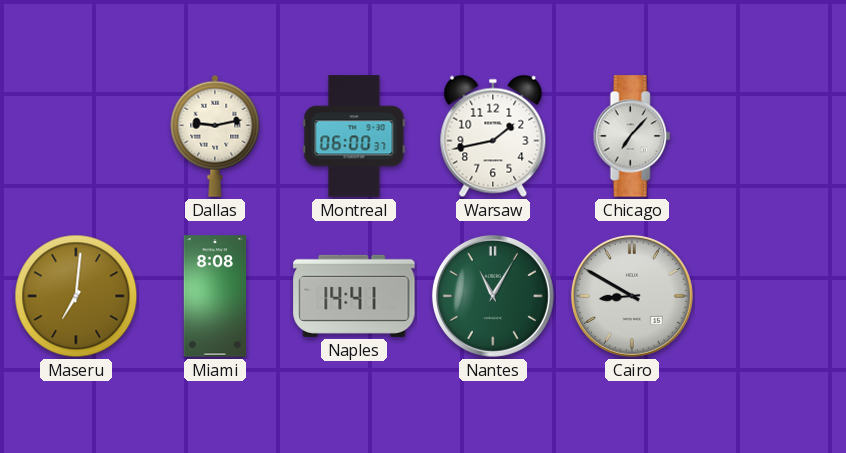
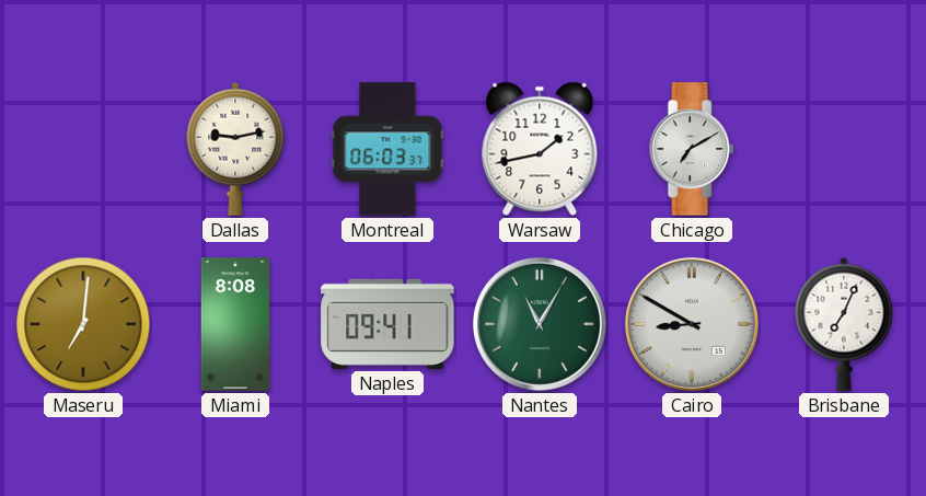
Montreal: 06:00 -> 06:03
Chicago: 7:07 -> 7:10
Naples: 14:41 -> 09:41
Brisbane: none -> 7:04
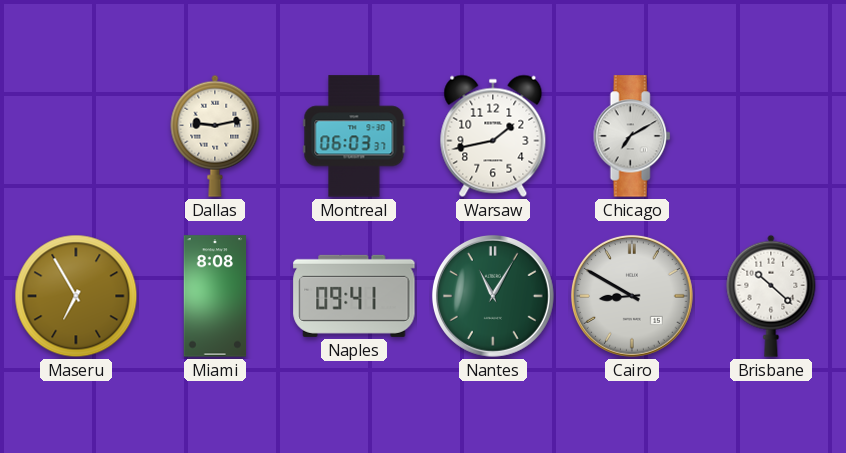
Maseru: 7:01 -> 6:55
Brisbane: 7:04 -> 10:22
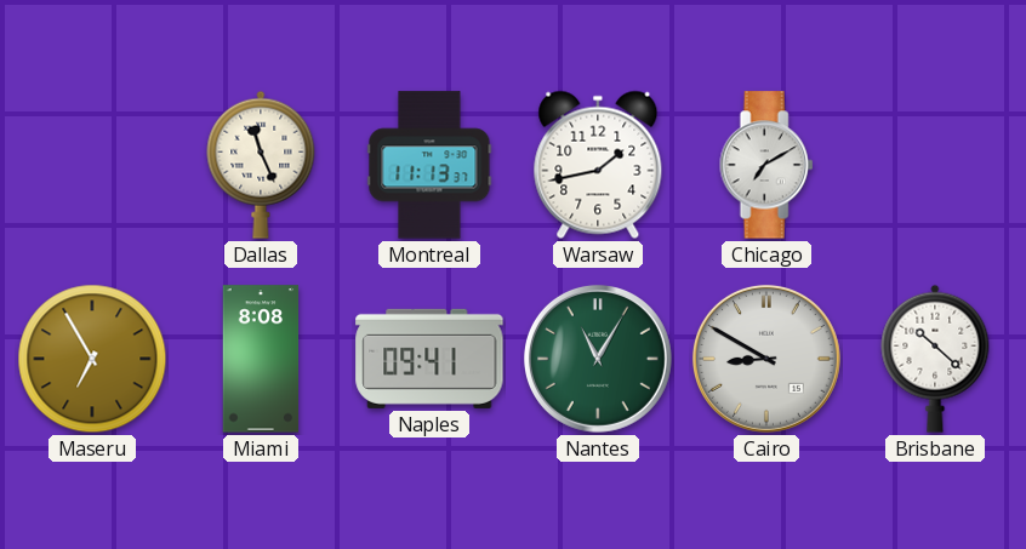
Dallas: 9:13 -> 11:26
Montreal: 06:03 -> 11:13
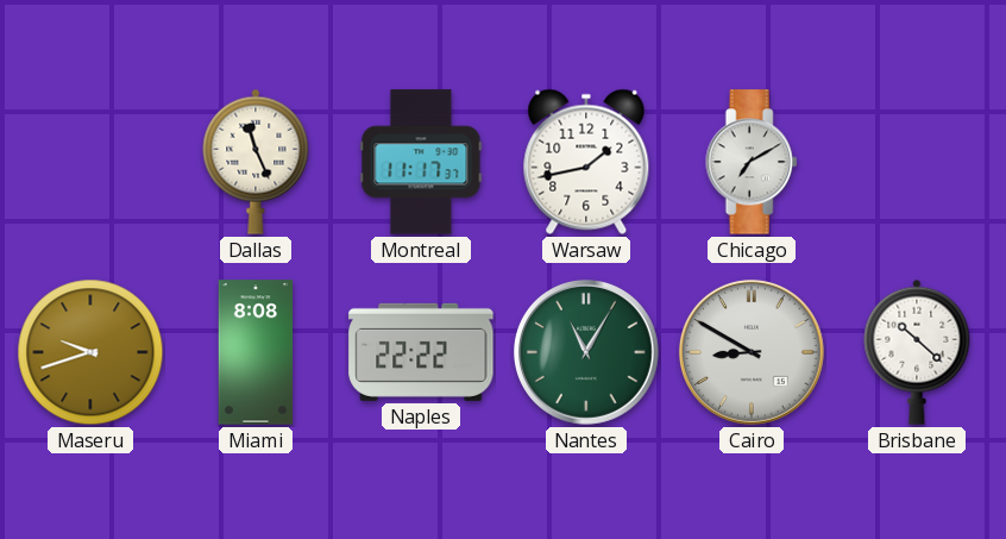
Montreal: 11:13 -> 11:17
Maseru: 6:55 -> 9:42
Naples: 09:41 -> 22:22
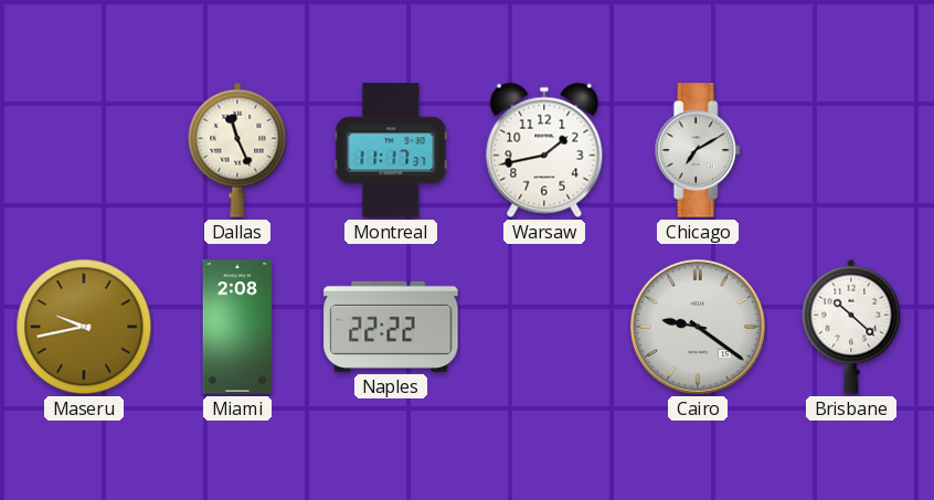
Maseru: 9:42 -> 9:43
Miami: 8:08 -> 2:08
Nantes: 11:05 -> none
Cairo: 8:50 -> 9:21
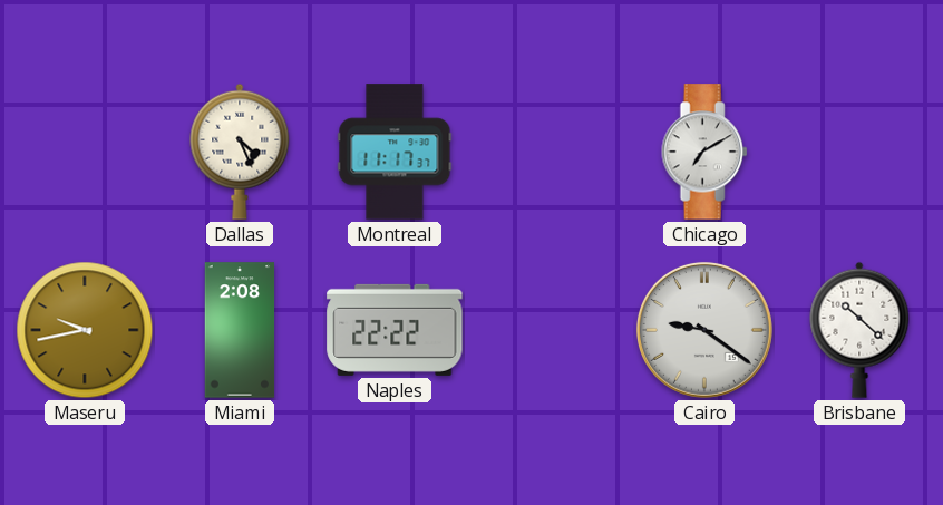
Dallas: 11:26 -> 4:26
Warsaw: 1:43 -> none
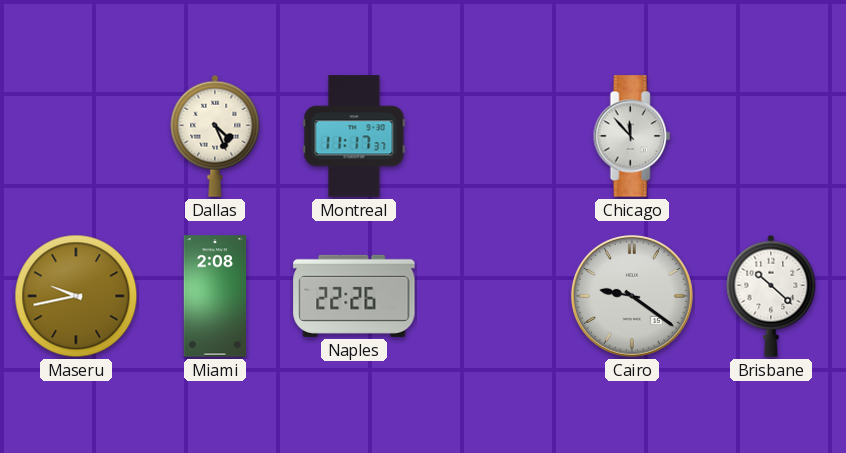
Chicago: 7:10 -> 11:53
Naples: 22:22 -> 22:26
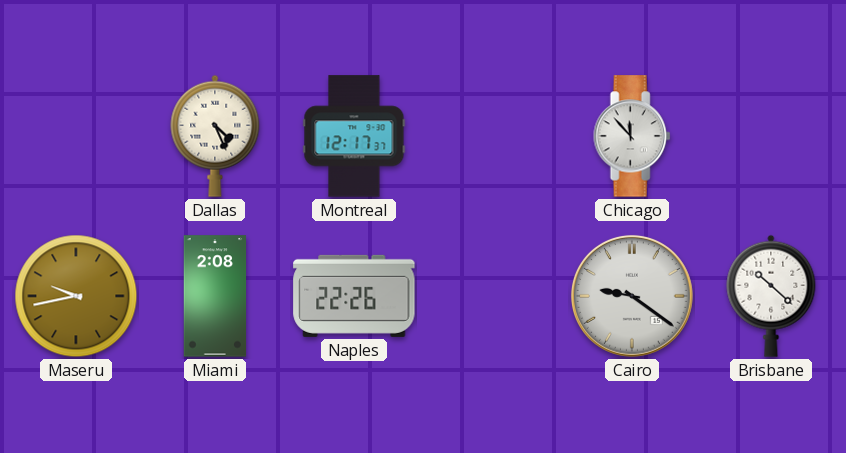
Montreal: 11:17 -> 12:17
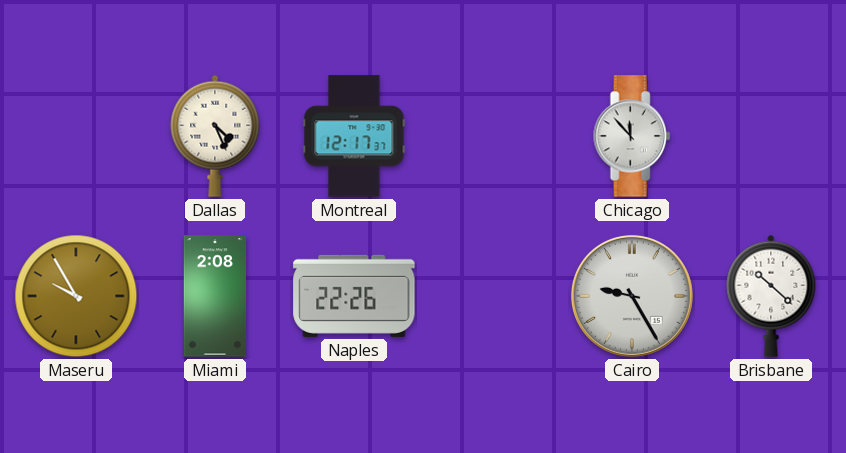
Maseru: 9:43 -> 9:55
Cairo: 9:21 -> 9:25
